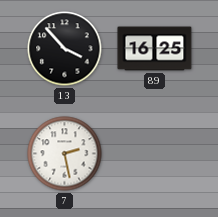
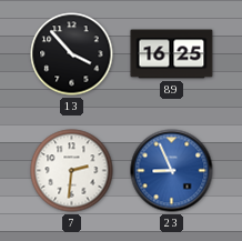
7: 2:28 -> 2:31
23: none -> 8:56
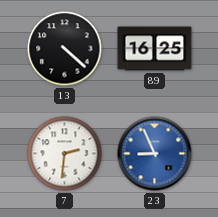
13: 3:53 -> 4:22
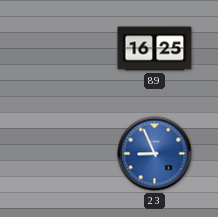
13: 4:22 -> none
7: 2:31 -> none
